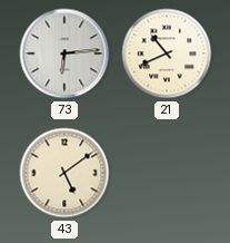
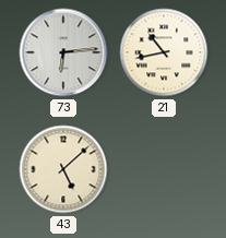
21: 10:41 -> 10:43
43: 5:09 -> 5:08
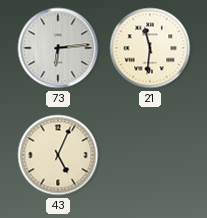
21: 10:43 -> 11:31
43: 5:08 -> 5:04
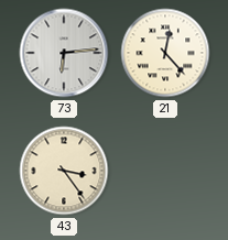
21: 11:31 -> 12:23
43: 5:04 -> 3:24
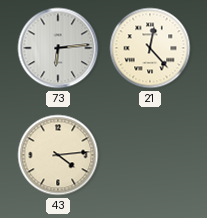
43: 3:24 -> 4:14
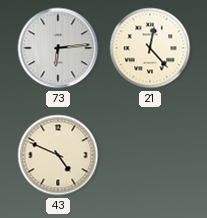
43: 4:14 -> 4:49
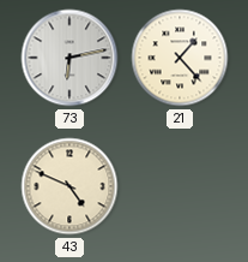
73: 6:14 -> 6:13
21: 12:23 -> 1:23
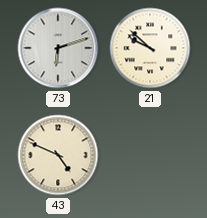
73: 6:13 -> 6:12
21: 1:23 -> 9:52
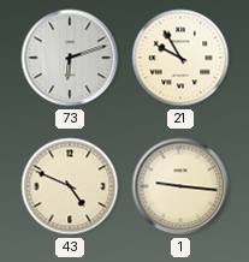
21: 9:52 -> 9:55
1: none -> 9:16
